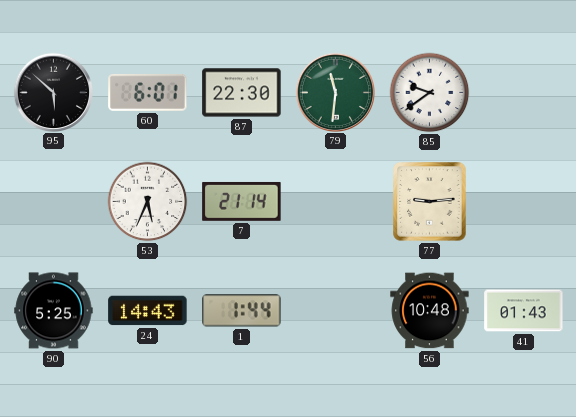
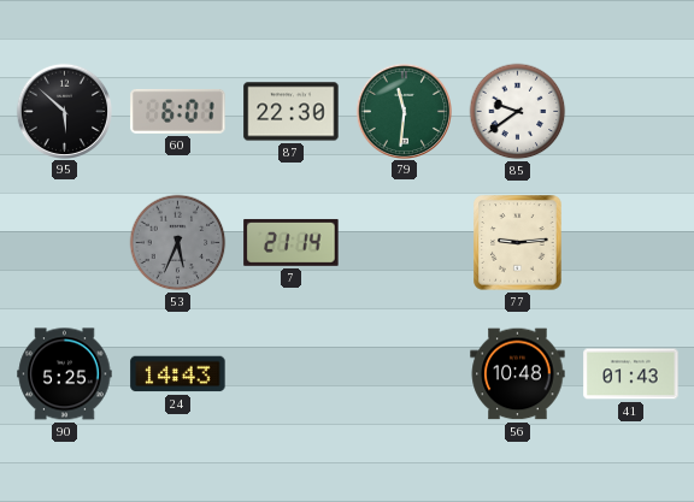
53 dial: white -> grey
1: 1:44 -> none
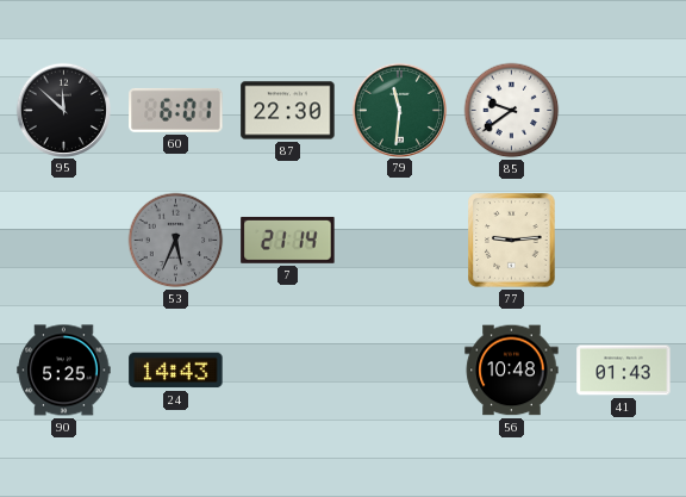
95: 5:52 -> 11:52
